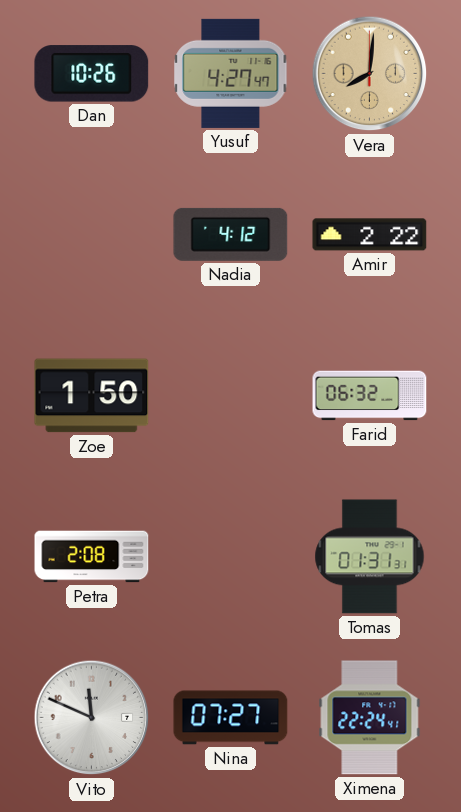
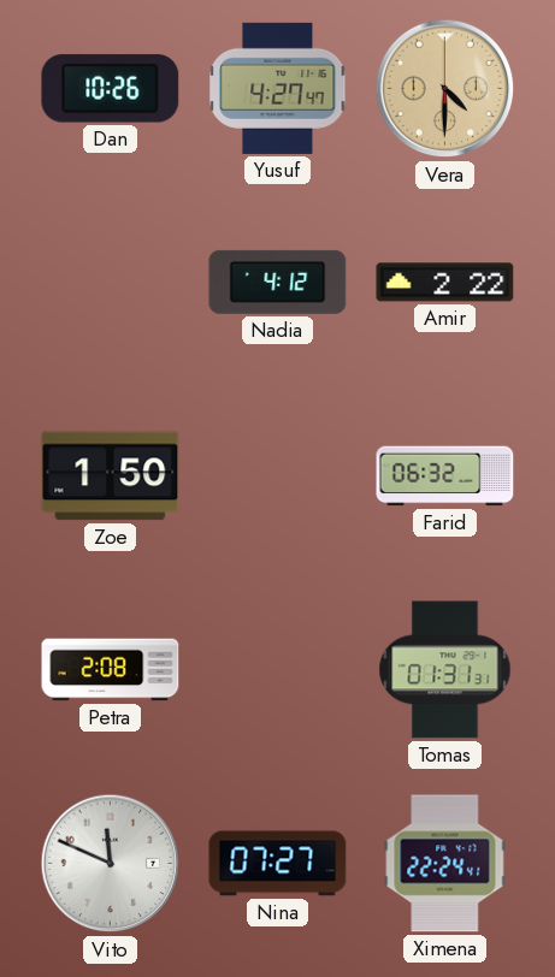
Vera: 8:01 -> 4:30
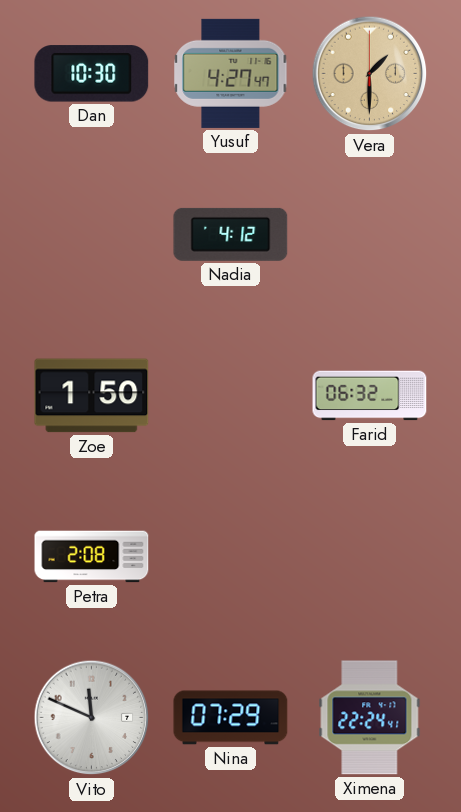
Dan: 10:26 -> 10:30
Vera: 4:30 -> 1:30
Amir: 2:22 -> none
Tomas: 01:31 -> none
Nina: 07:27 -> 07:29
